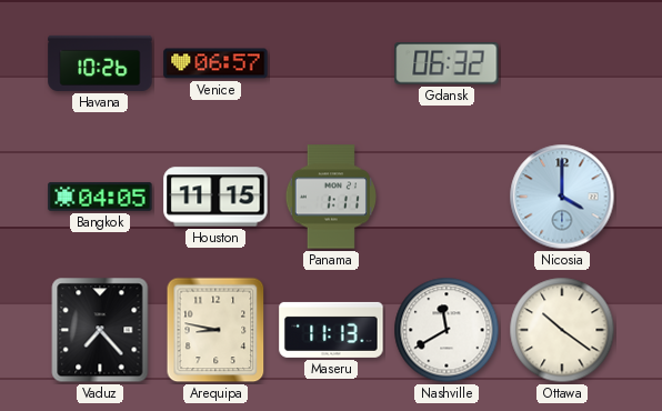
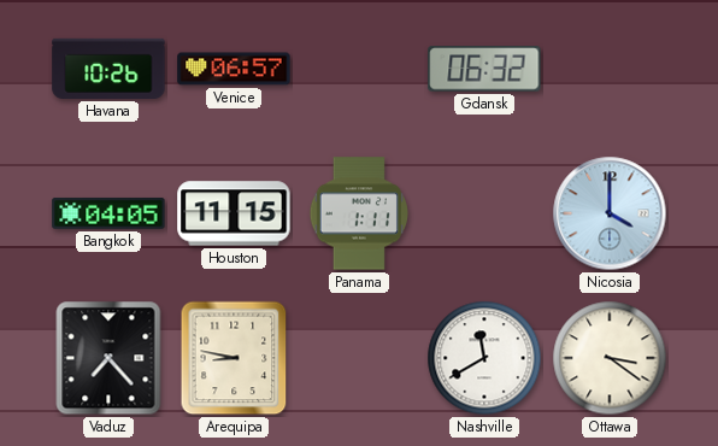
Maseru: 11:13 -> none
Ottawa: 10:21 -> 3:21
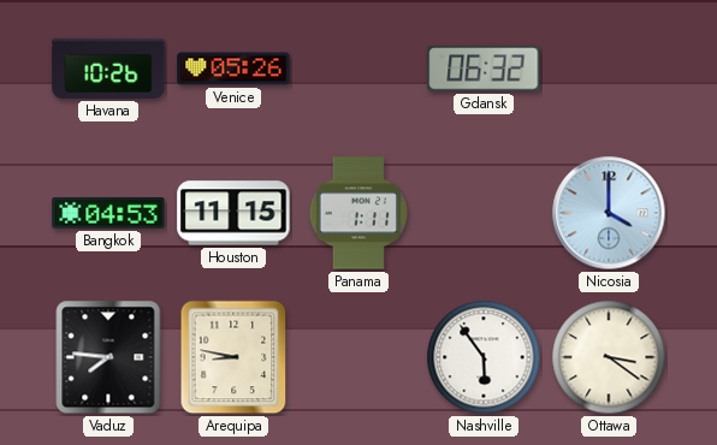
Venice: 06:57 -> 05:26
Bangkok: 04:05 -> 04:53
Vaduz: 7:23 -> 7:46
Nashville: 11:40 -> 5:54
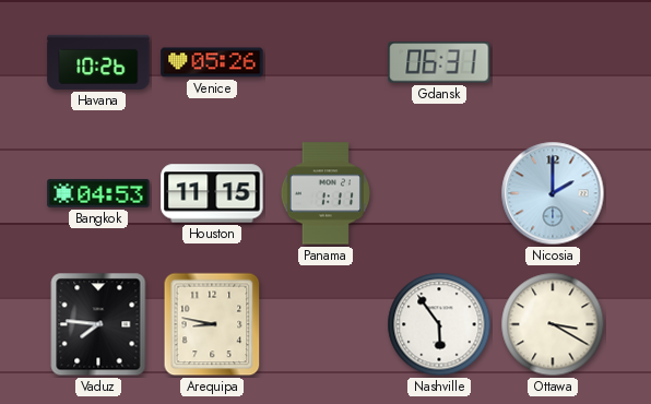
Gdansk: 06:32 -> 06:31
Nicosia: 4:00 -> 2:00
Ottawa: 3:21 -> 3:20
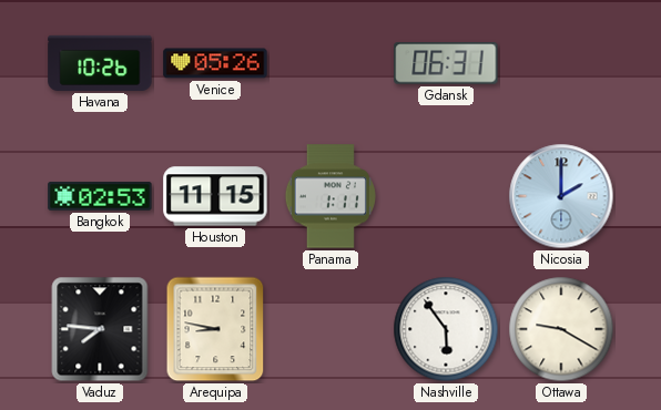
Bangkok: 04:53 -> 02:53
Ottawa: 3:20 -> 9:20
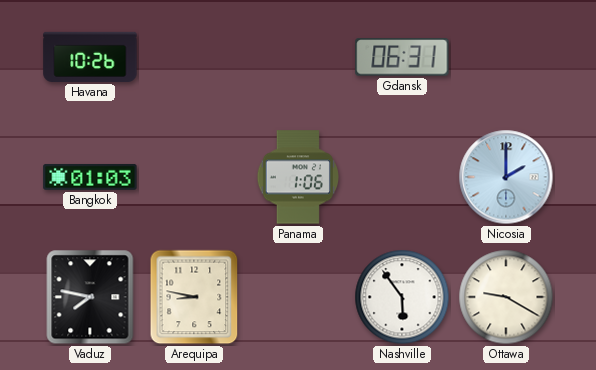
Venice: 05:26 -> none
Bangkok: 02:53 -> 01:03
Houston: 11:15 -> none
Panama: 1:11 -> 1:06
Vaduz: 7:46 -> 7:47
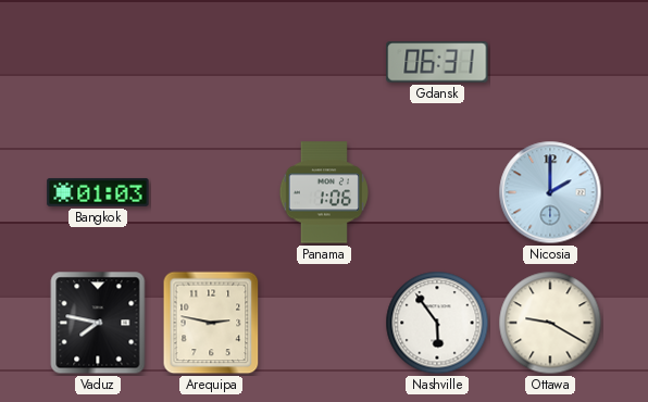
Havana: 10:26 -> none
Arequipa: 8:47 -> 2:47
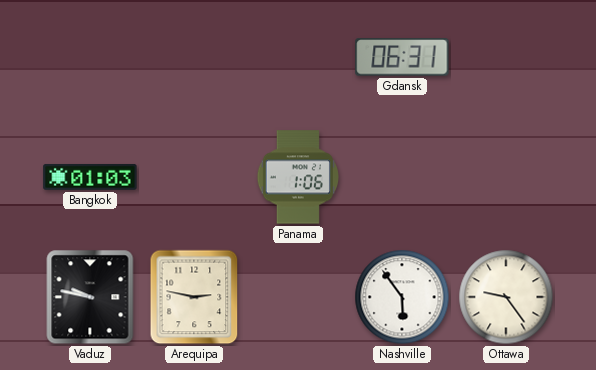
Nicosia: 2:00 -> none
Vaduz: 7:47 -> 9:47
Ottawa: 9:20 -> 9:24
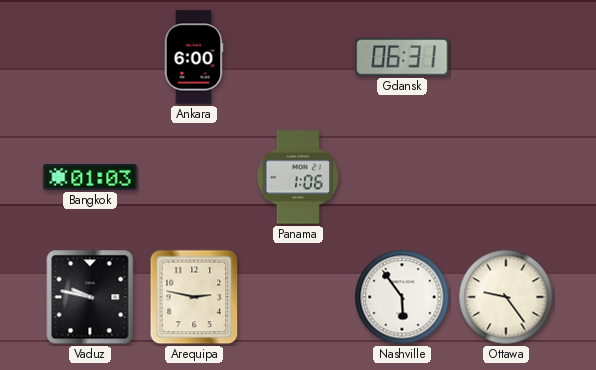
Ankara: none -> 6:00
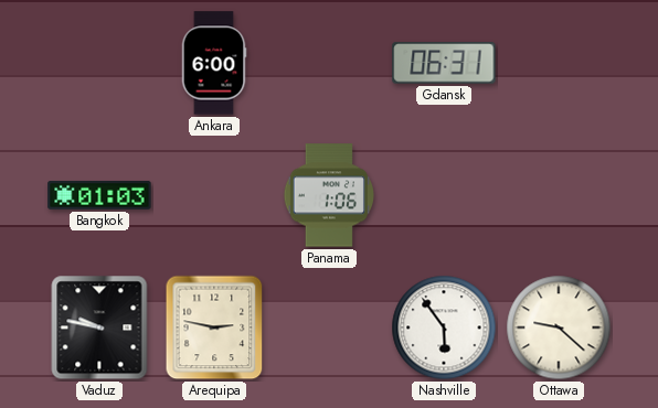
Ottawa: 9:24 -> 9:22
